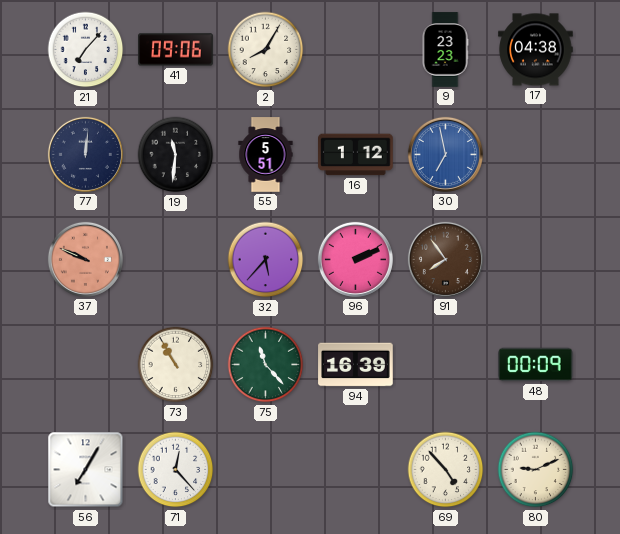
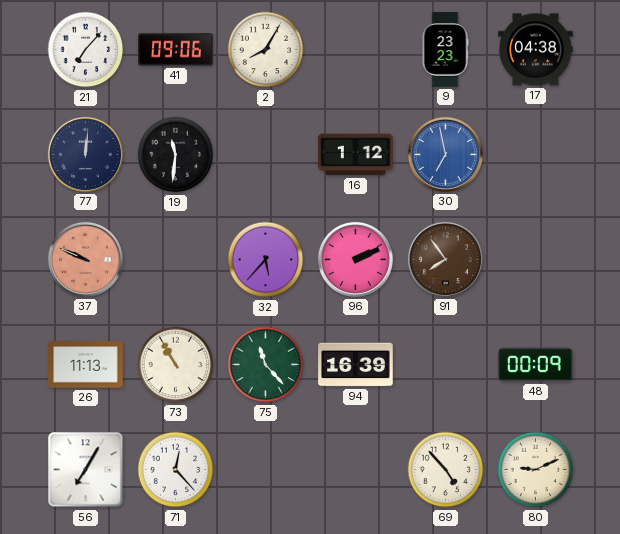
55: 5:51 -> none
26: none -> 11:13
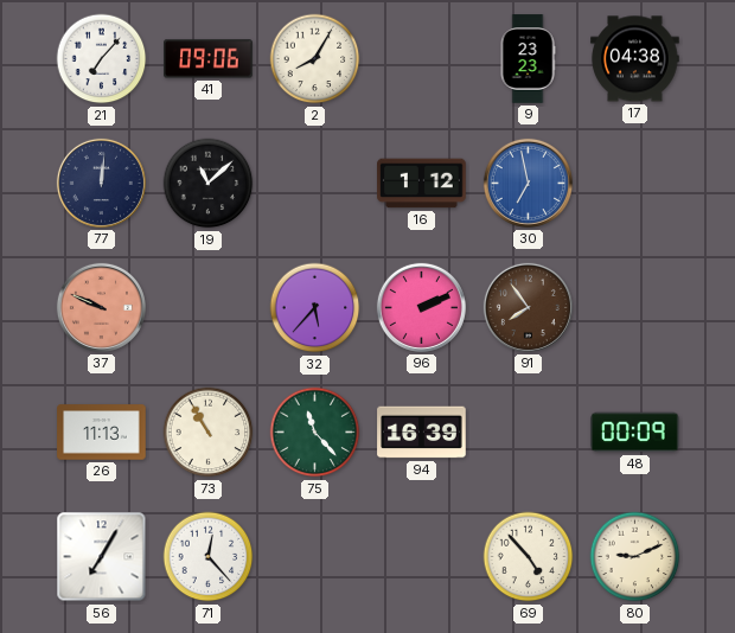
19: 11:31 -> 11:08
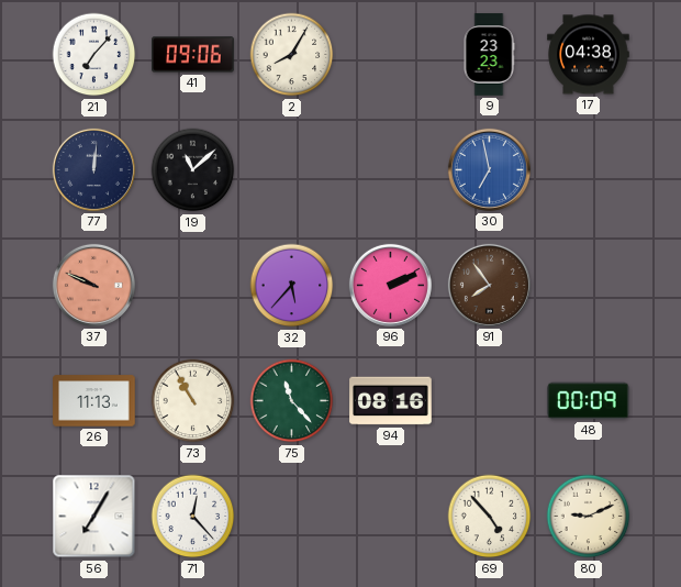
16: 1:12 -> none
94: 16:39 -> 08:16
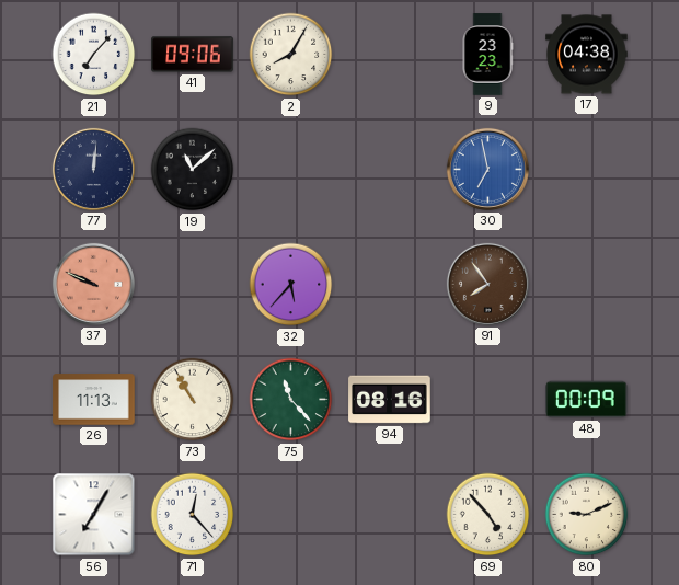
96: 2:11 -> none
